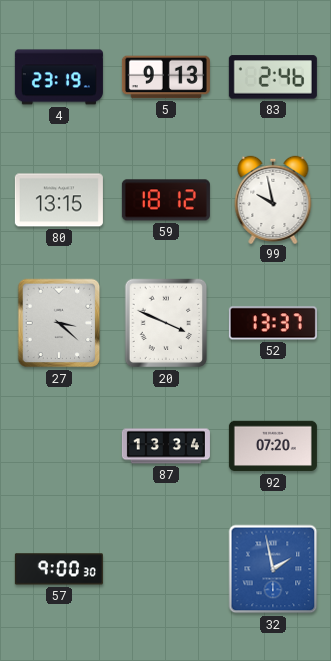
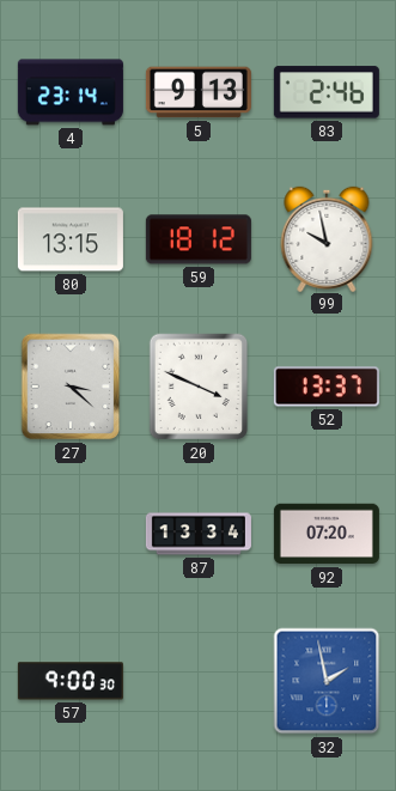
4: 23:19 -> 23:14
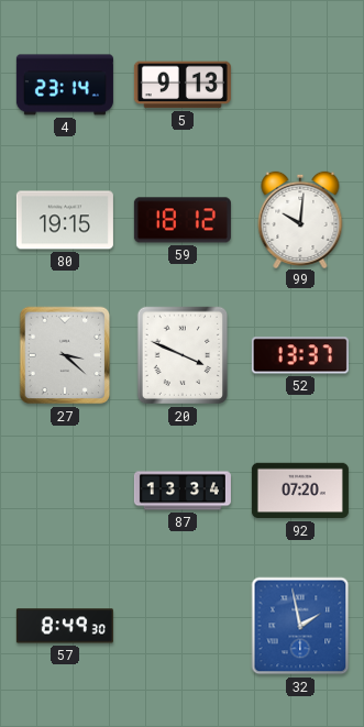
83: 2:46 -> none
80: 13:15 -> 19:15
99: 9:58 -> 10:01
57: 9:00 -> 8:49
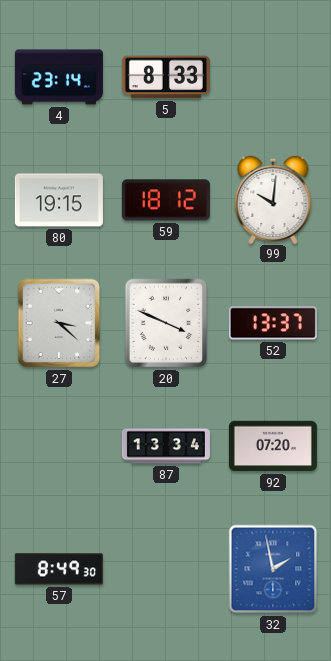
5: 9:13 -> 8:33
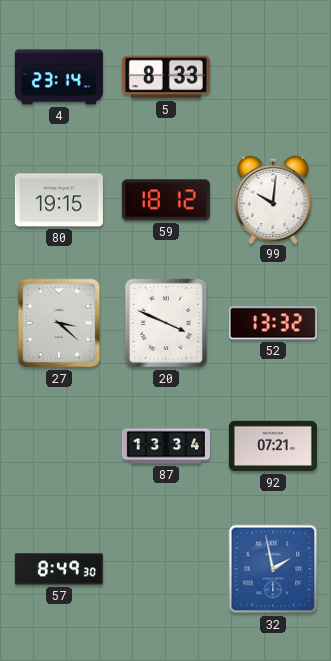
52: 13:37 -> 13:32
92: 07:20 -> 07:21
